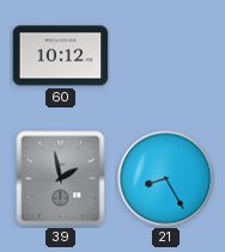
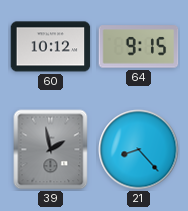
64: none -> 9:15
21: 8:25 -> 8:23
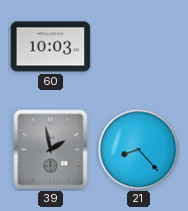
60: 10:12 -> 10:03
64: 9:15 -> none
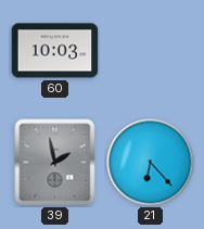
21: 8:23 -> 6:23
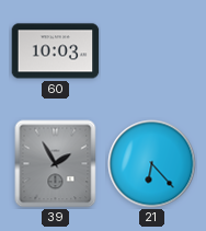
39: 1:58 -> 1:55
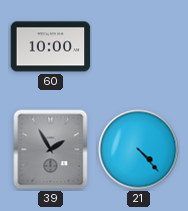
60: 10:03 -> 10:00
21: 6:23 -> 4:23
